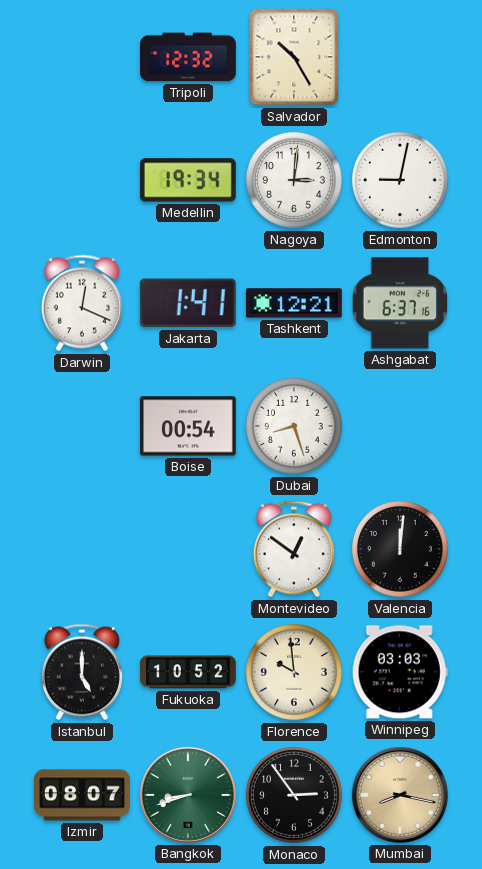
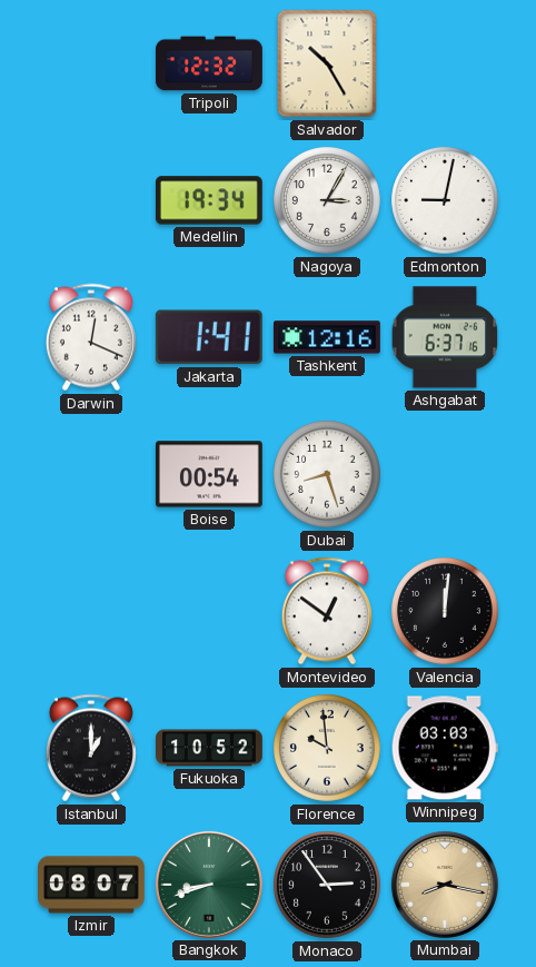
Nagoya: 3:01 -> 3:05
Tashkent: 12:21 -> 12:16
Istanbul: 5:00 -> 1:00
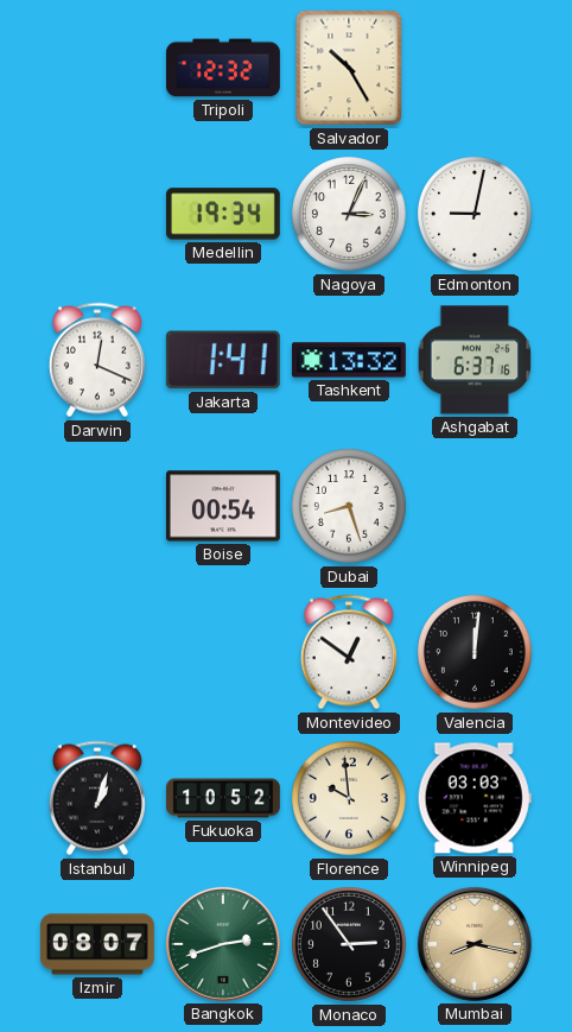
Nagoya: 3:05 -> 3:04
Tashkent: 12:16 -> 13:32
Istanbul: 1:00 -> 1:03
Bangkok: 8:42 -> 2:42
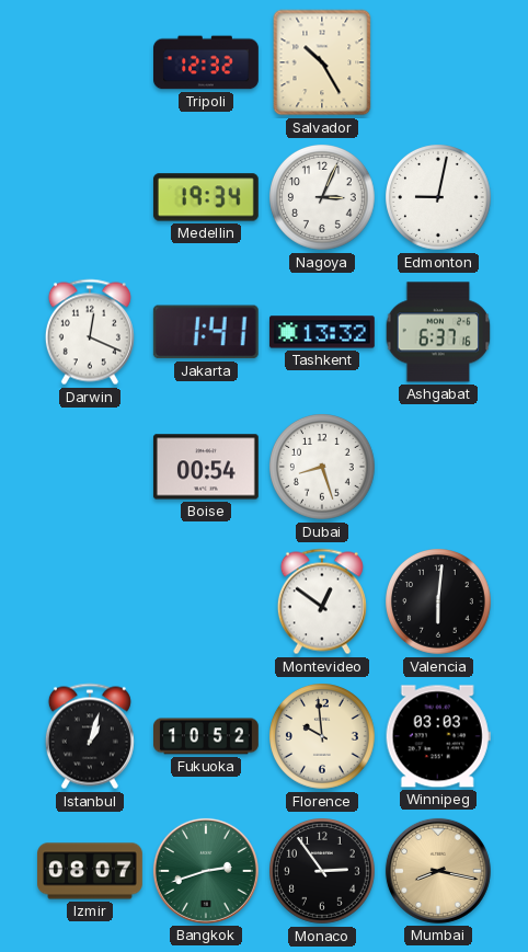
Valencia: 12:01 -> 6:01
